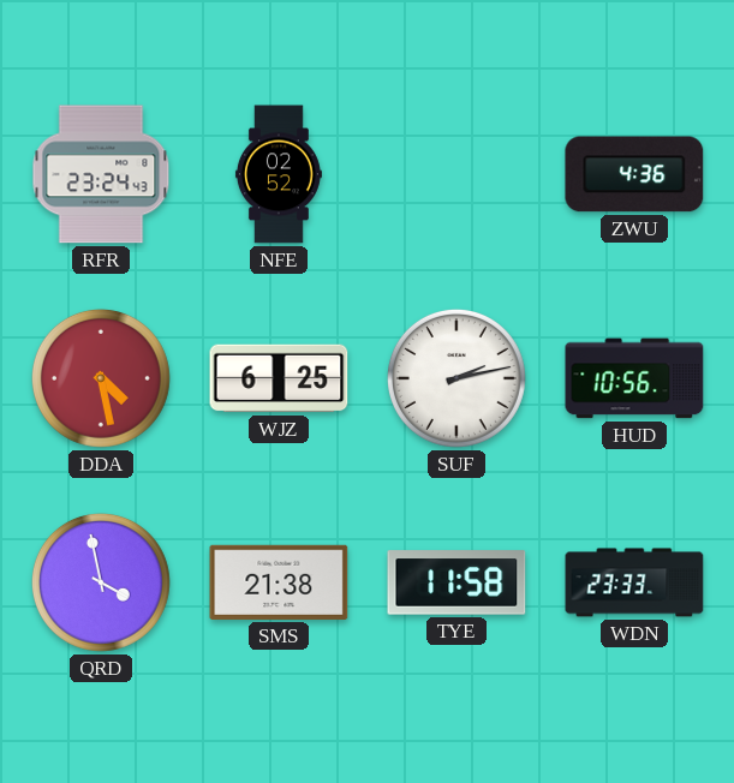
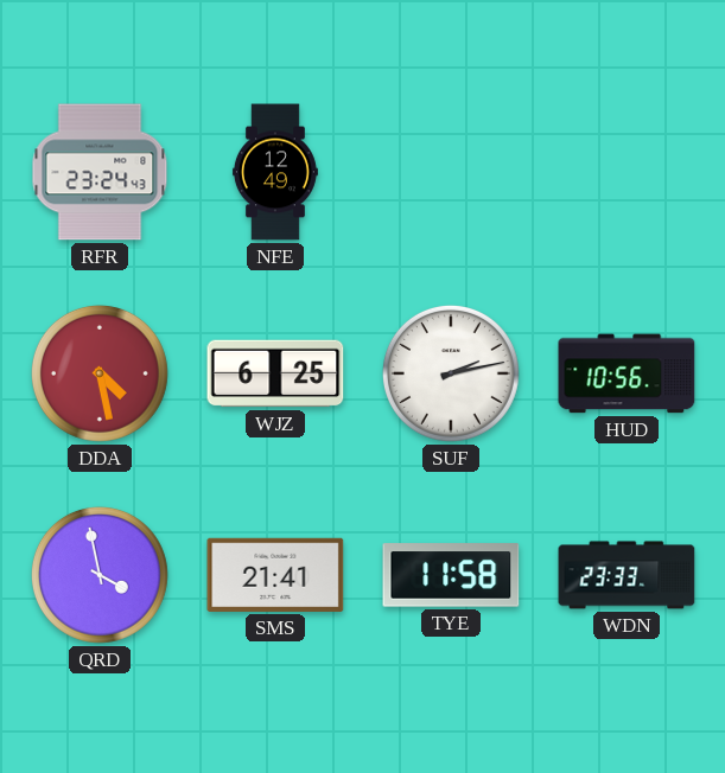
NFE: 02:52 -> 12:49
ZWU: 4:36 -> none
SMS: 21:38 -> 21:41
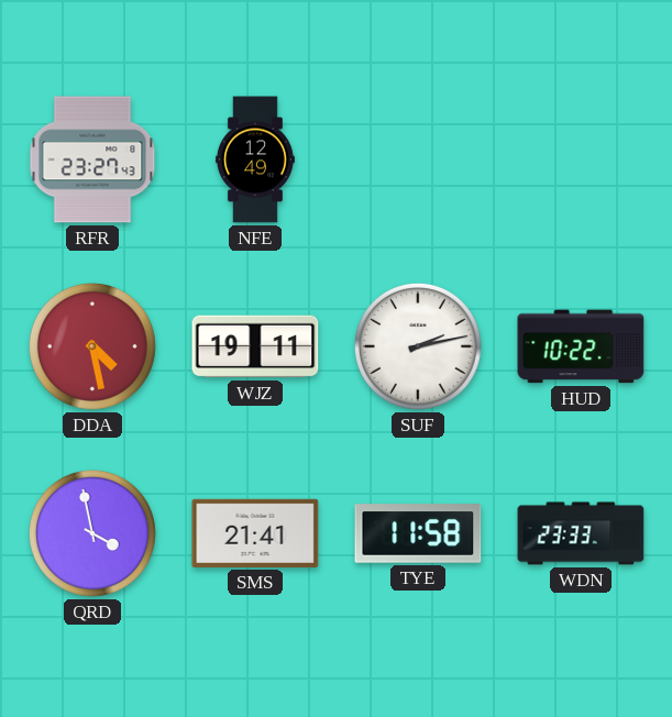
RFR: 23:24 -> 23:27
WJZ: 6:25 -> 19:11
HUD: 10:56 -> 10:22
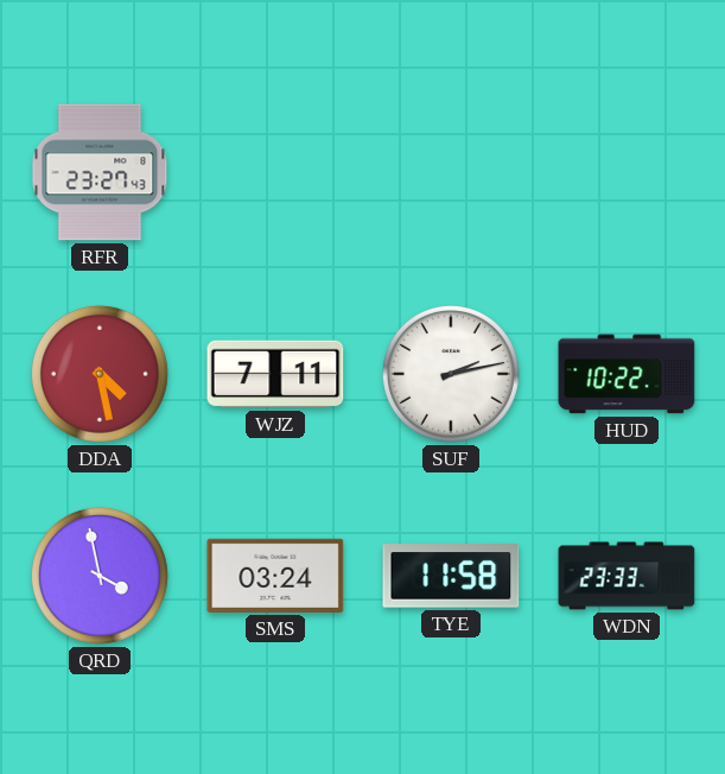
NFE: 12:49 -> none
WJZ: 19:11 -> 7:11
SMS: 21:41 -> 03:24
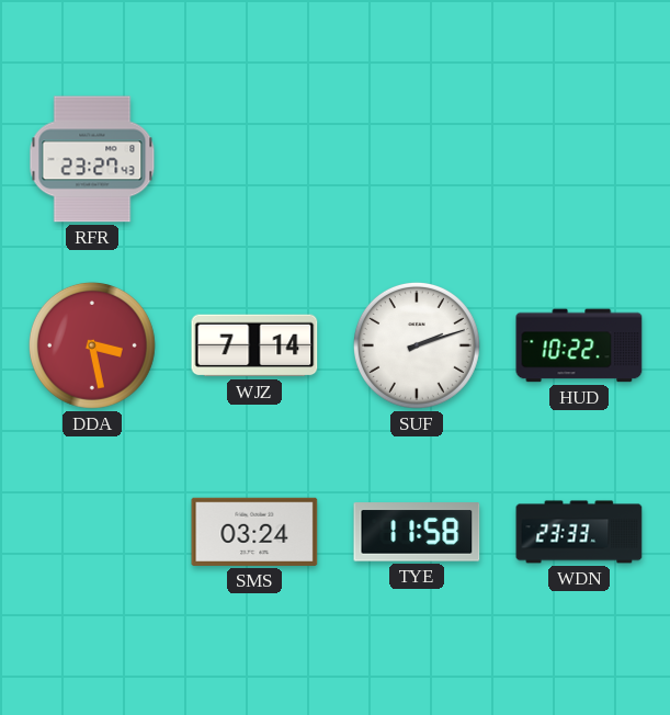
DDA: 4:28 -> 3:28
WJZ: 7:11 -> 7:14
SUF: 2:13 -> 2:12
QRD: 3:58 -> none
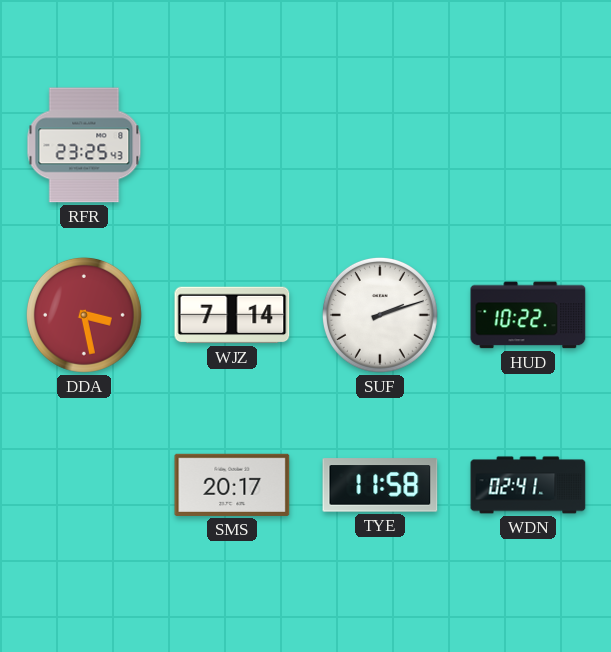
RFR: 23:27 -> 23:25
SMS: 03:24 -> 20:17
WDN: 23:33 -> 02:41
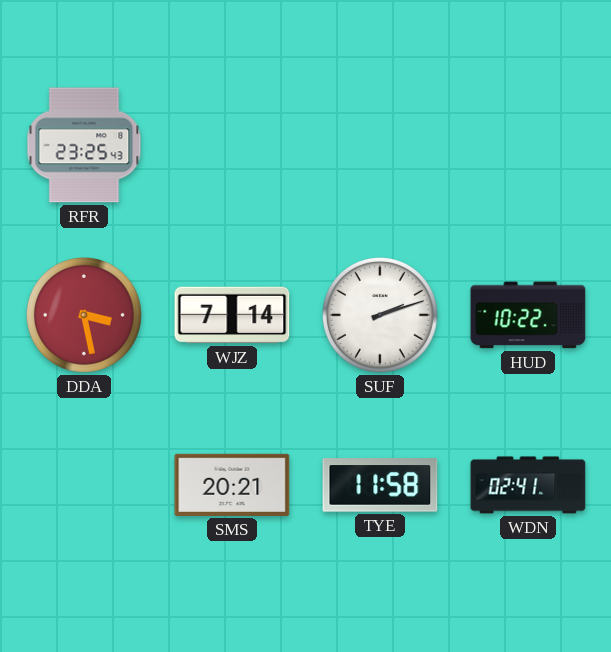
SMS: 20:17 -> 20:21
